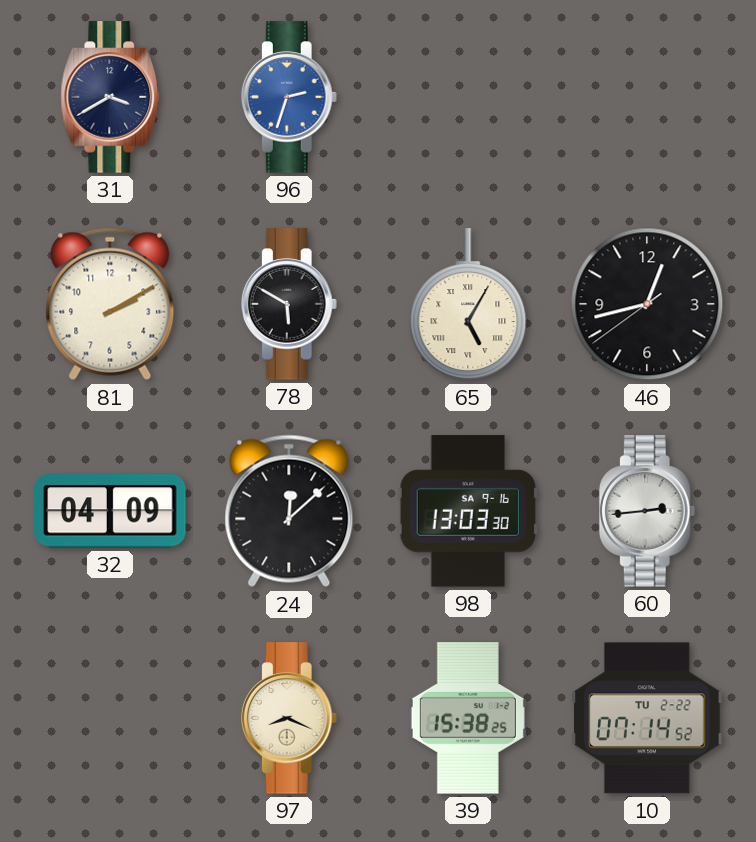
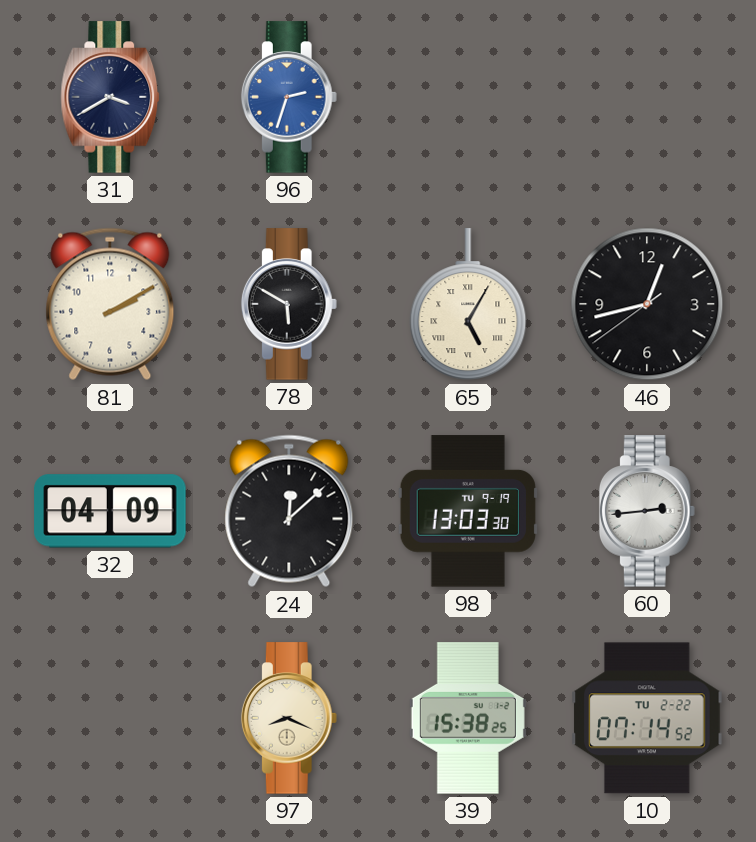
98 date: SA 9-16 -> TU 9-19
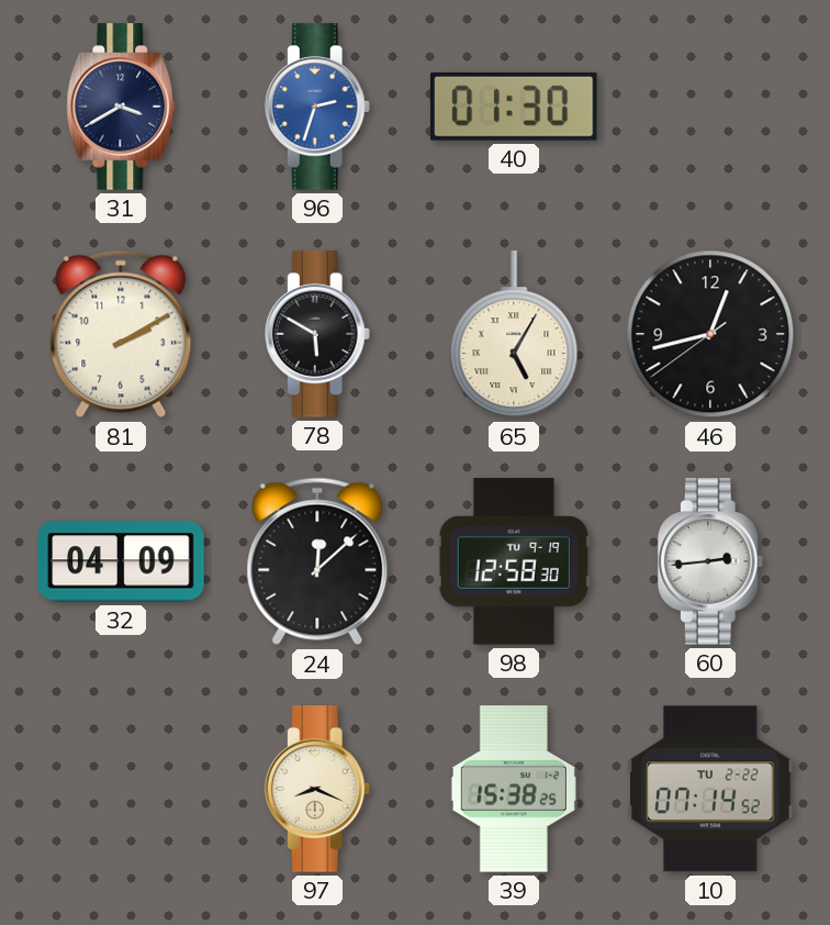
40: none -> 01:30
98: 13:03 -> 12:58
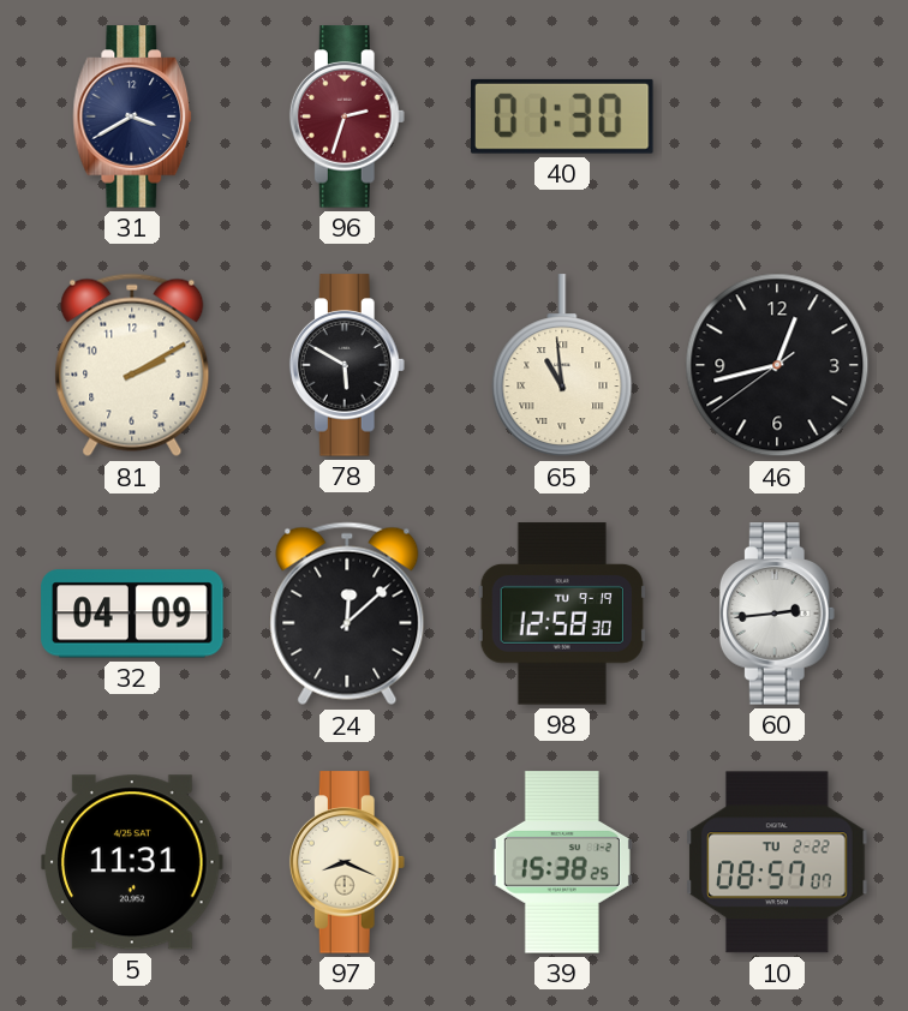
96 dial: blue -> burgundy
65: 5:05 -> 10:59
5: none -> 11:31
10: 07:14 -> 08:57
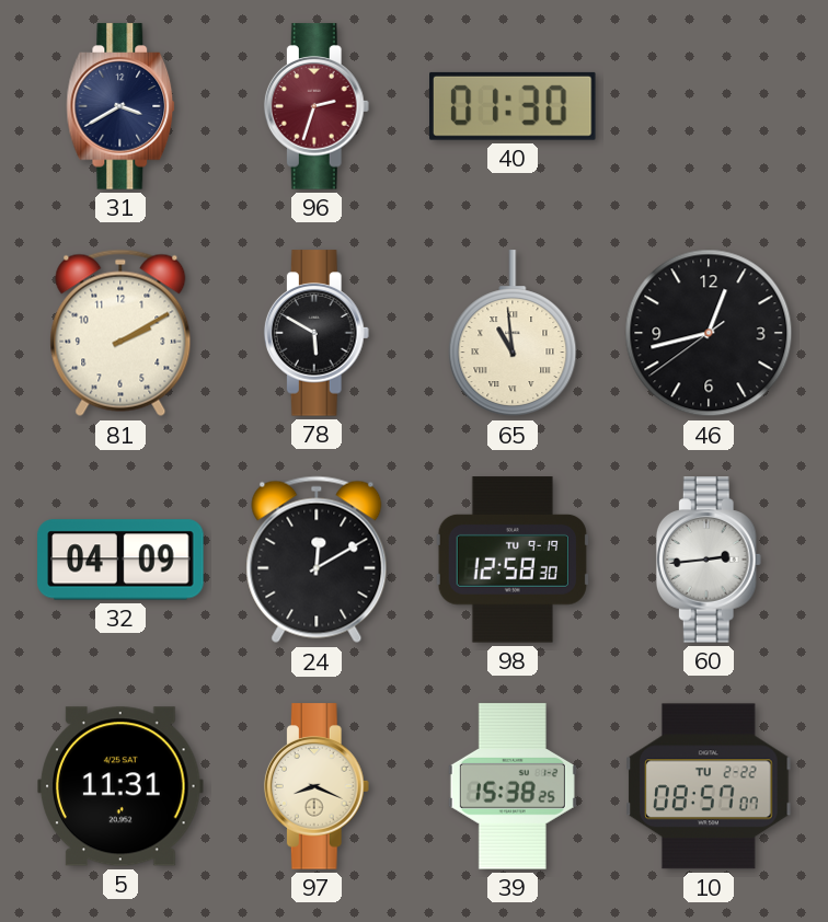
24: 12:08 -> 12:10
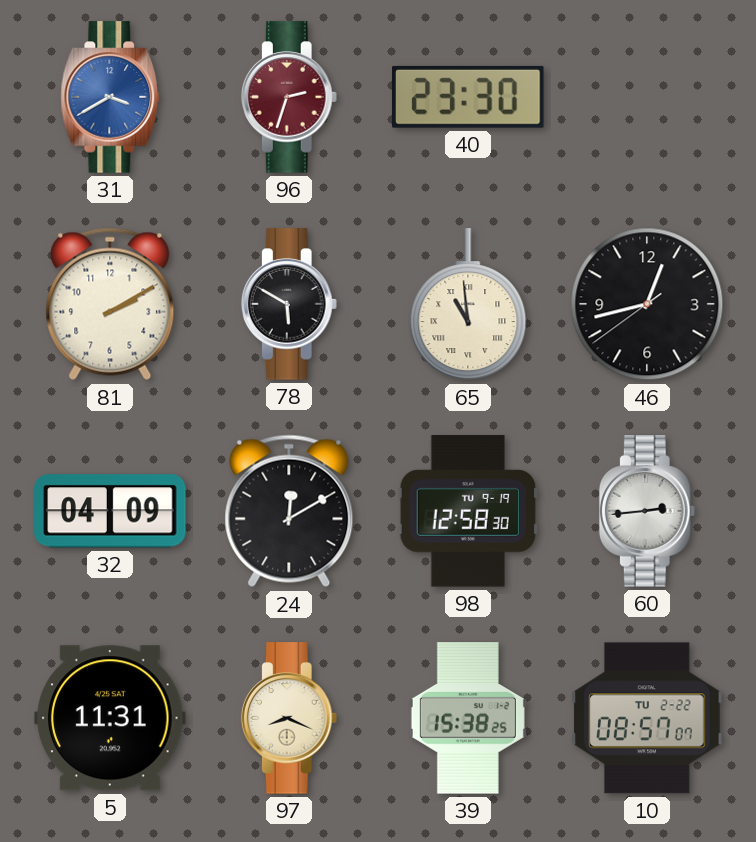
31 dial: navy -> blue
40: 01:30 -> 23:30
